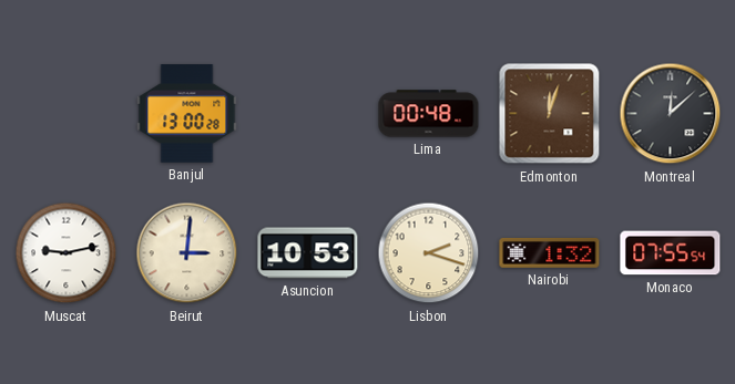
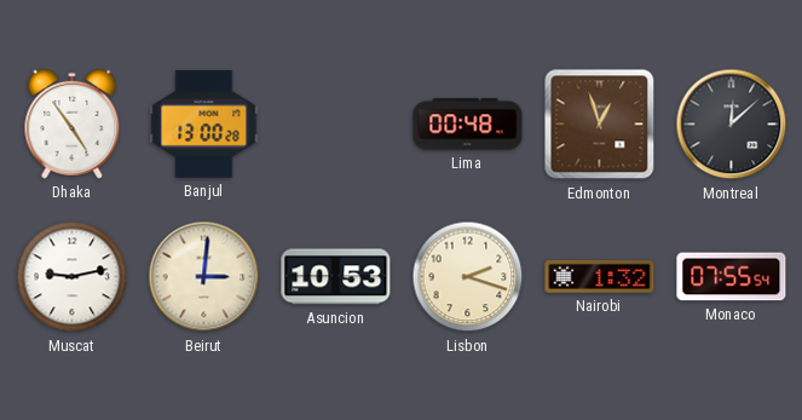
Dhaka: none -> 4:54
Edmonton: 12:03 -> 12:57
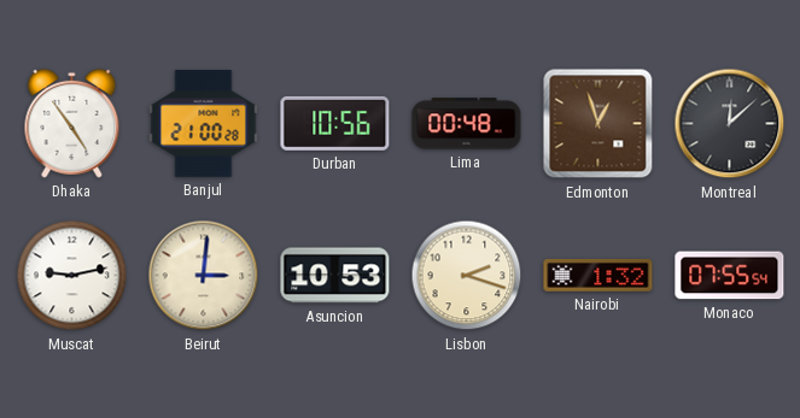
Banjul: 13:00 -> 21:00
Durban: none -> 10:56
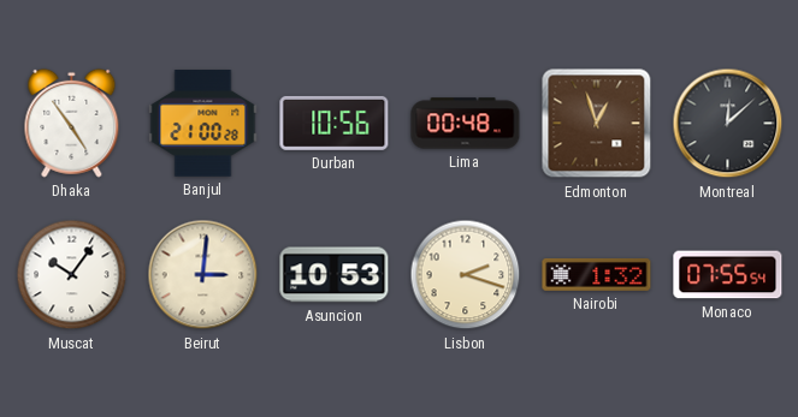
Muscat: 9:13 -> 10:06
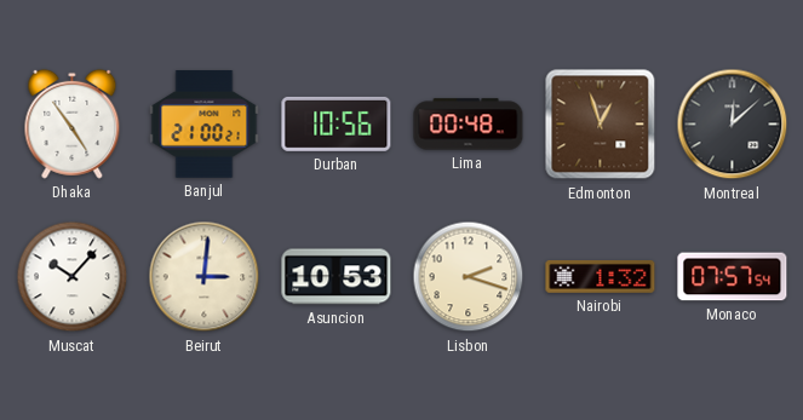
Banjul: 21:00:28 -> 21:00:21
Muscat: 10:06 -> 10:07
Monaco: 07:55 -> 07:57
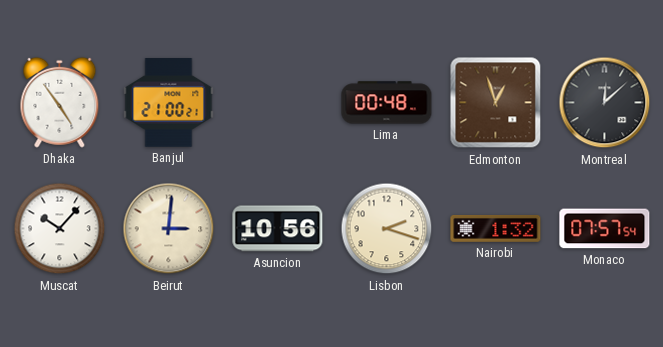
Durban: 10:56 -> none
Asuncion: 10:53 -> 10:56
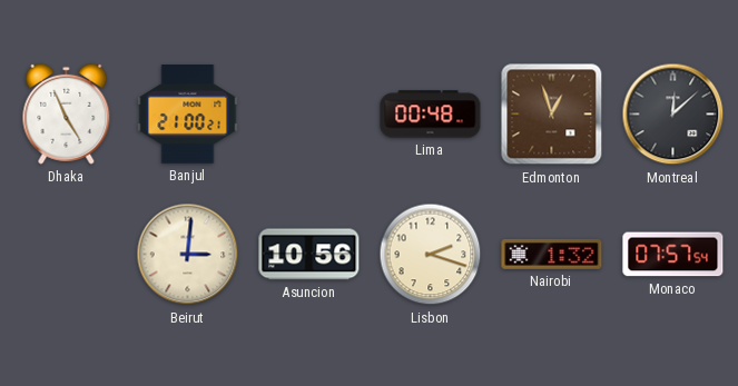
Dhaka: 4:54 -> 4:56
Muscat: 10:07 -> none
